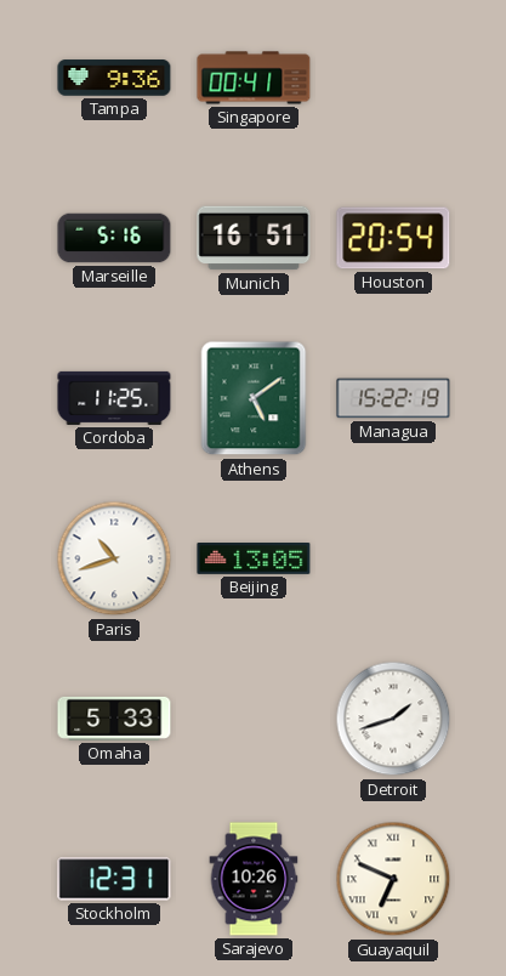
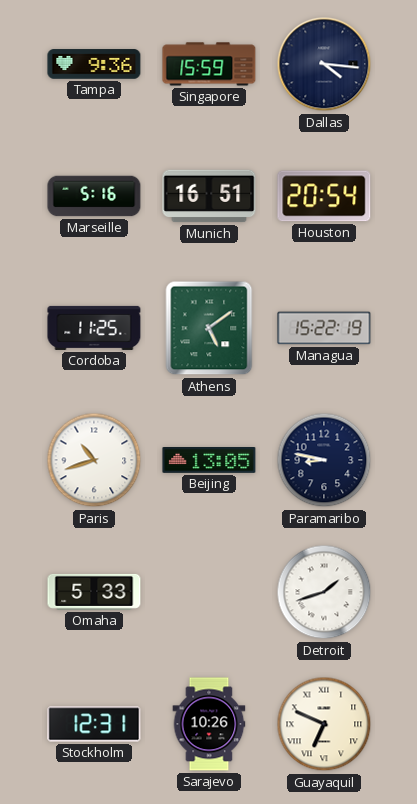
Singapore: 00:41 -> 15:59
Dallas: none -> 4:16
Paramaribo: none -> 8:47
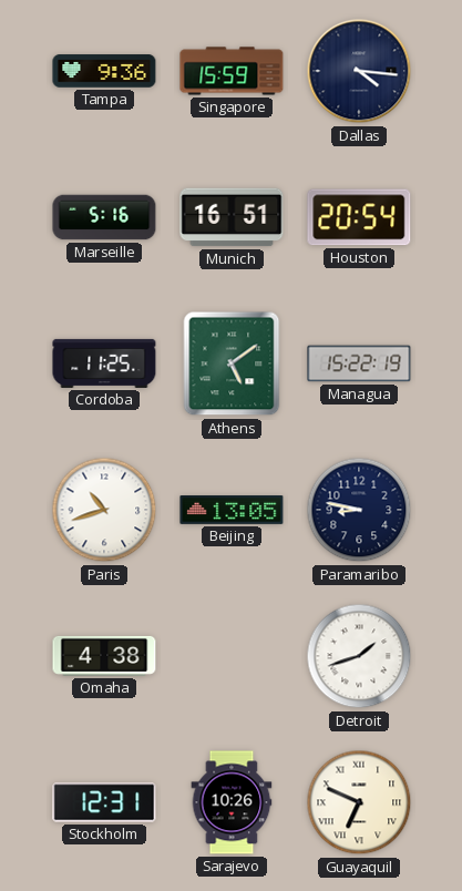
Omaha: 5:33 -> 4:38
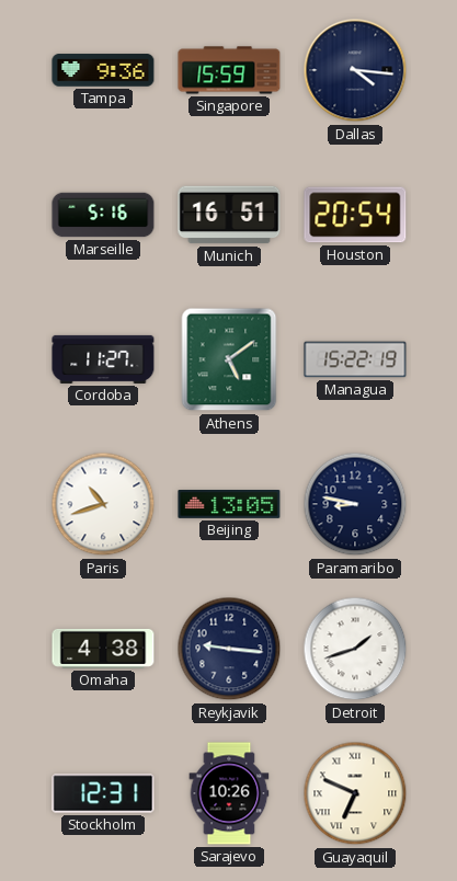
Cordoba: 11:25 -> 11:27
Reykjavik: none -> 9:16
